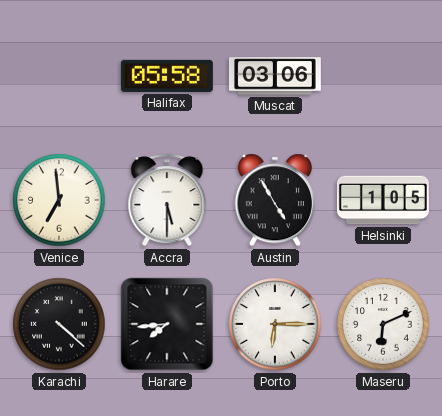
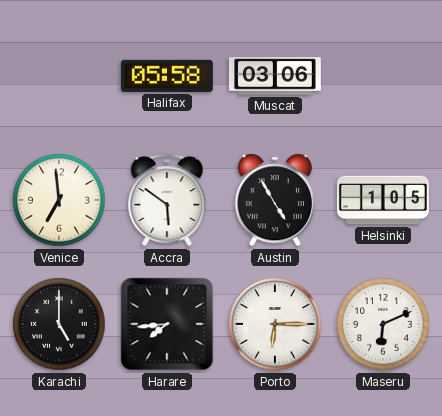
Accra: 5:30 -> 5:51
Karachi: 4:22 -> 5:00
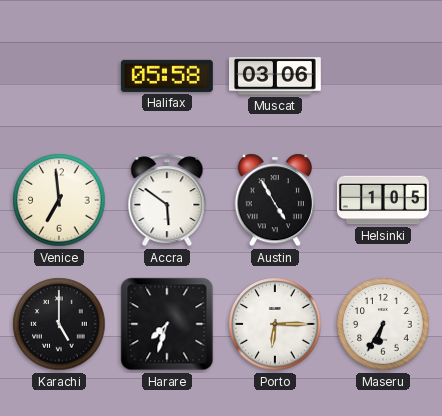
Harare: 7:44 -> 7:33
Maseru: 6:11 -> 6:35
